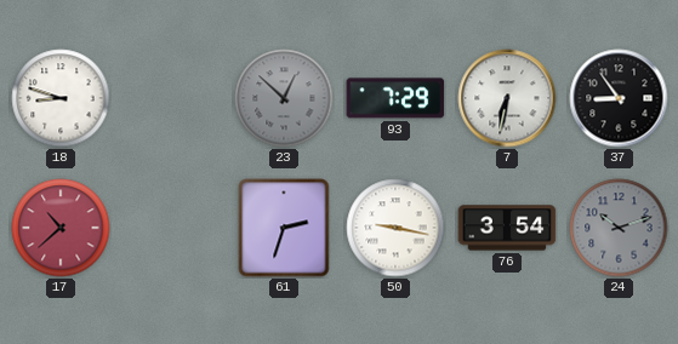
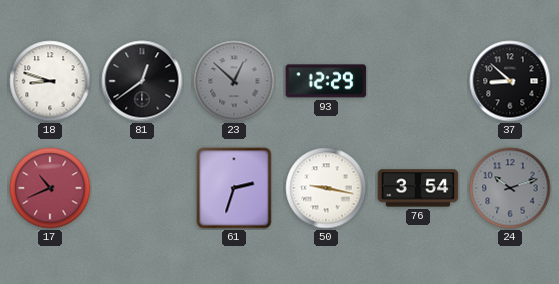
81: none -> 12:39
93: 7:29 -> 12:29
7: 6:32 -> none
37: 8:54 -> 8:52
17: 10:38 -> 10:41
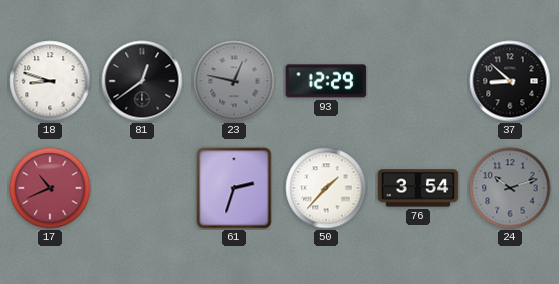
23: 12:52 -> 12:47
50: 9:17 -> 1:37
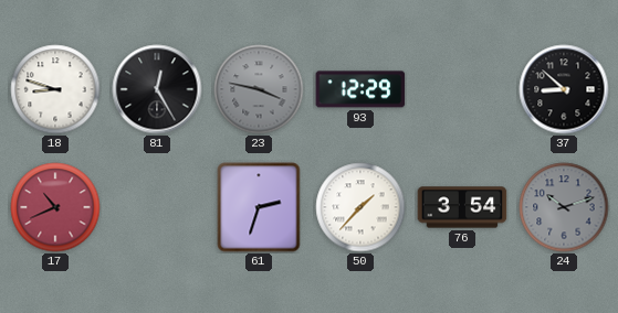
81: 12:39 -> 12:25
23: 12:47 -> 3:47
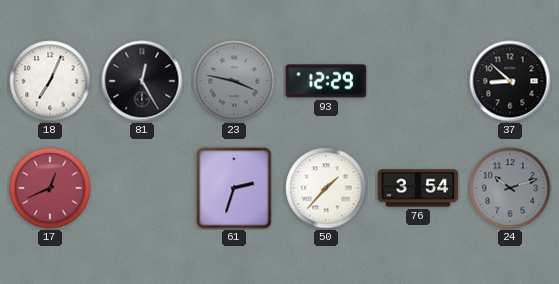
18: 8:48 -> 7:04
17: 10:41 -> 12:41
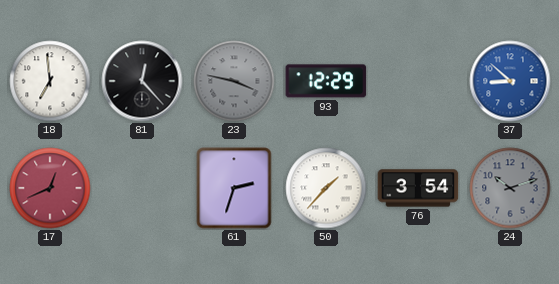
18: 7:04 -> 6:59
81: 12:25 -> 12:23
37 dial: black -> blue
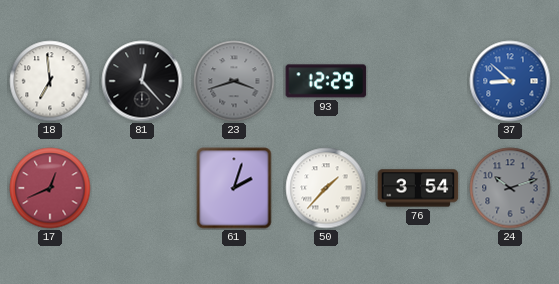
23: 3:47 -> 3:42
61: 2:33 -> 2:03
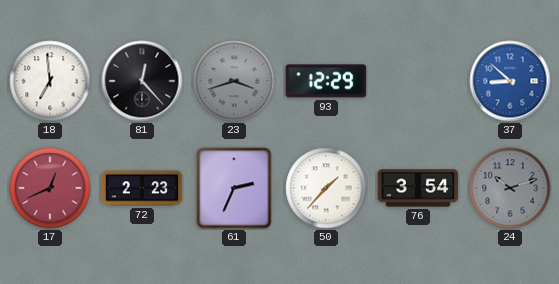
72: none -> 2:23
61: 2:03 -> 2:34
